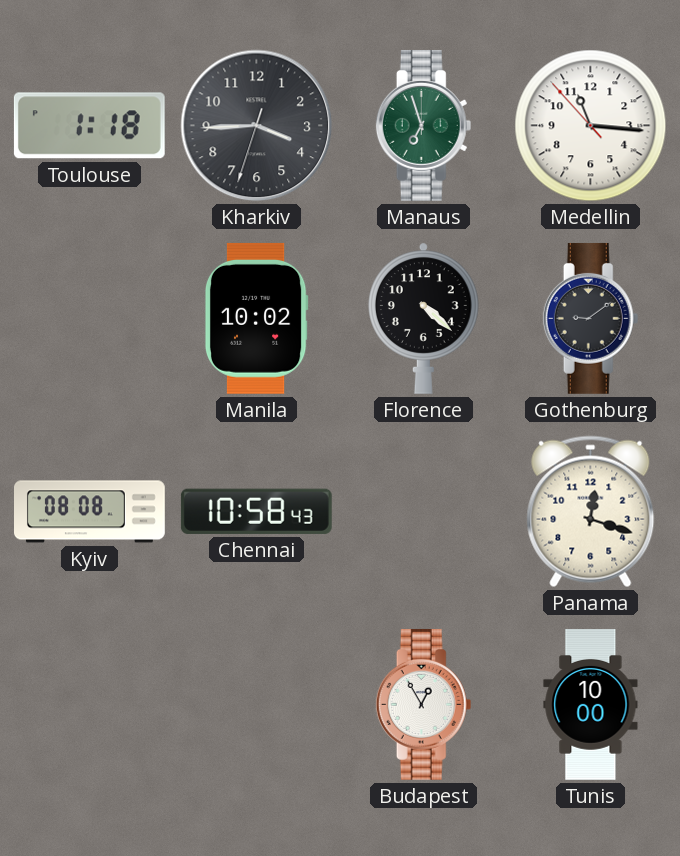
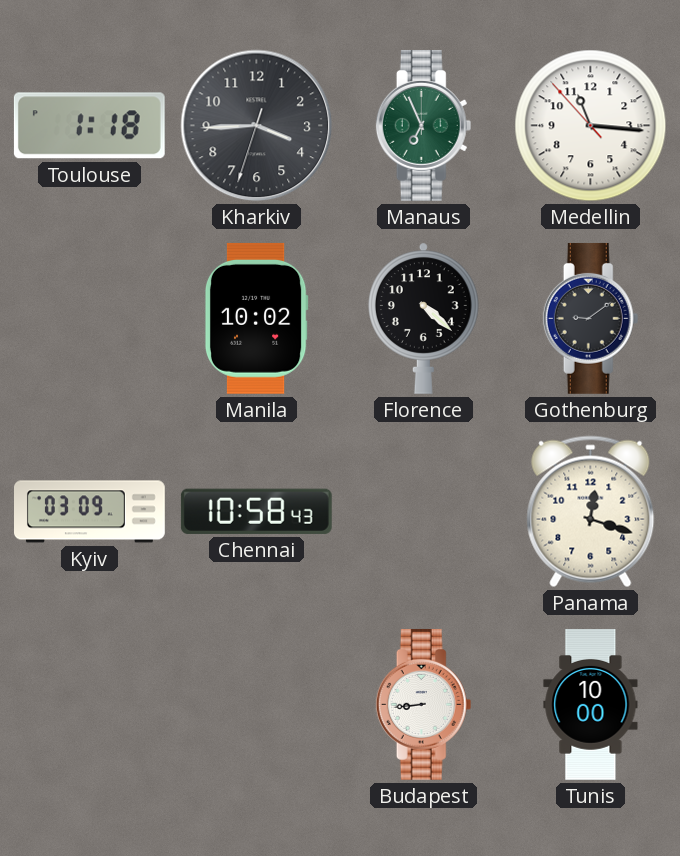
Manaus: 6:57 -> 6:56
Kyiv: 08:08 -> 03:09
Budapest: 12:55 -> 8:44
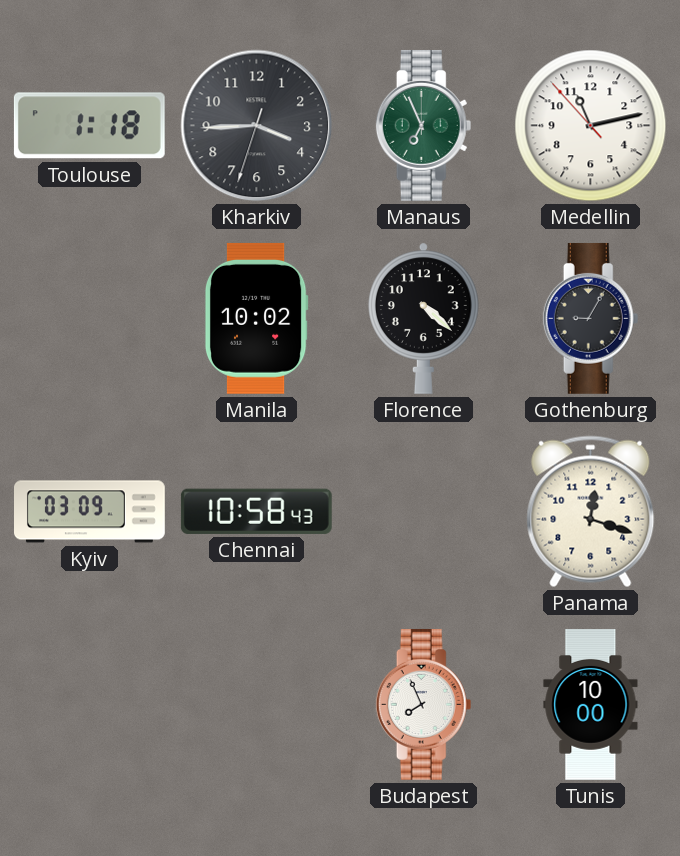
Medellin: 11:15 -> 11:12
Gothenburg: 9:09 -> 9:05
Budapest: 8:44 -> 7:56
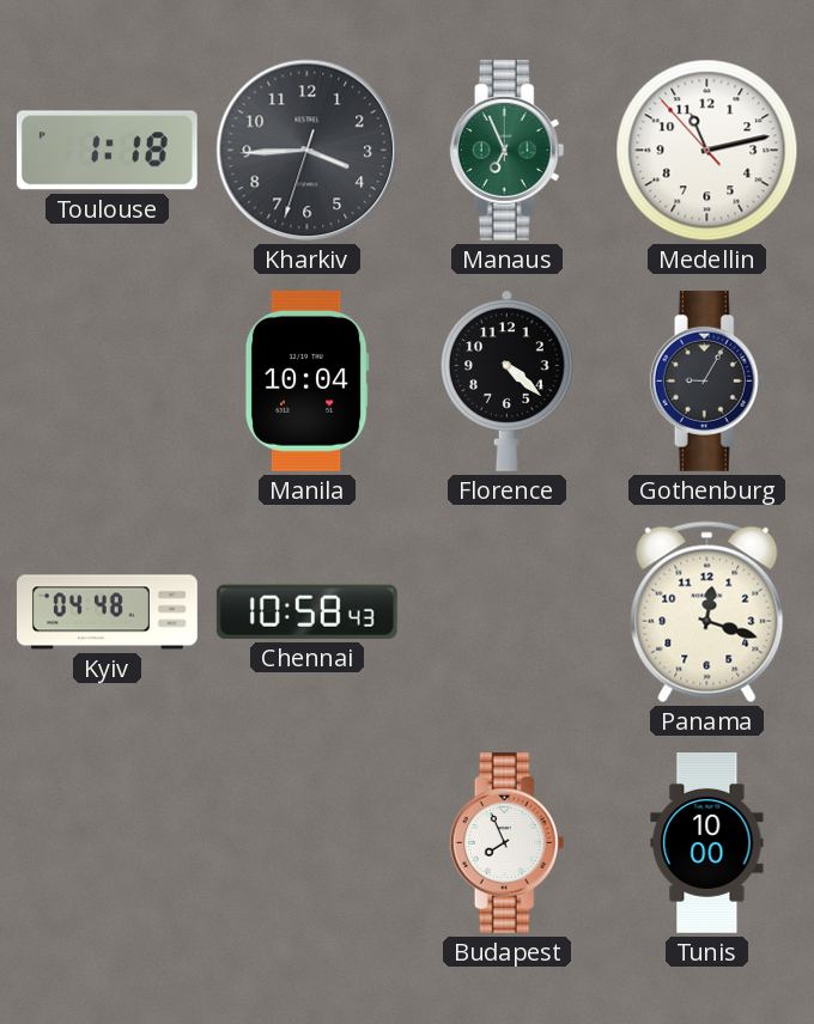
Manila: 10:02 -> 10:04
Kyiv: 03:09 -> 04:48
